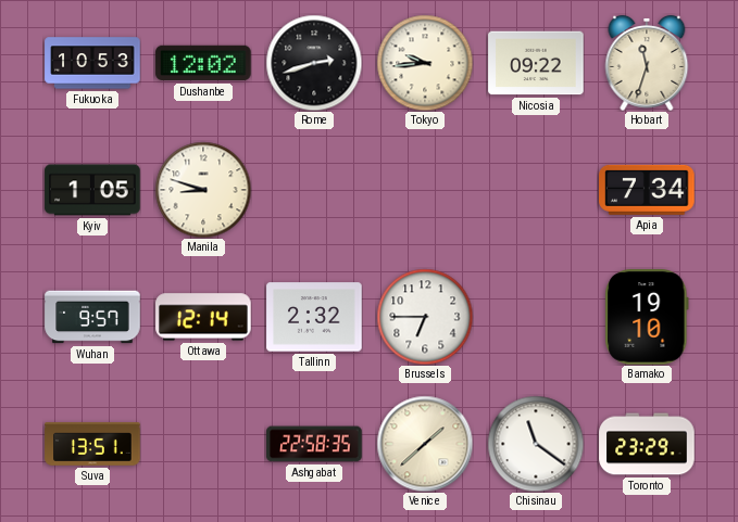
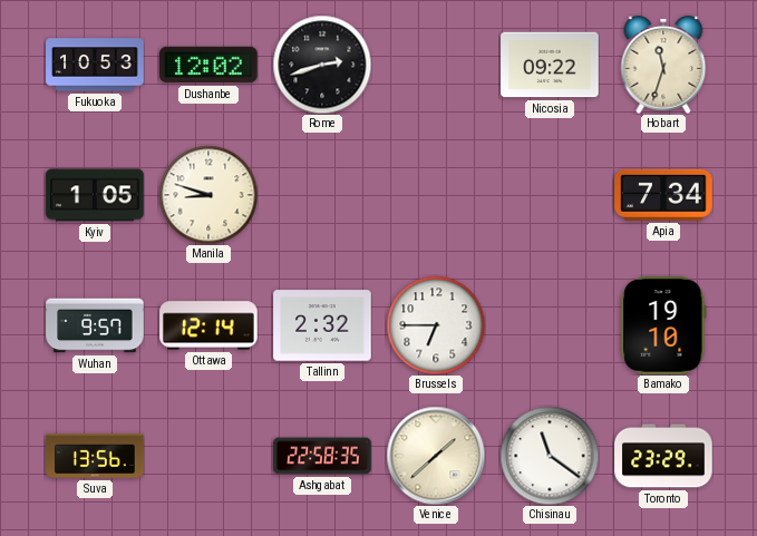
Tokyo: 9:44 -> none
Suva: 13:51 -> 13:56
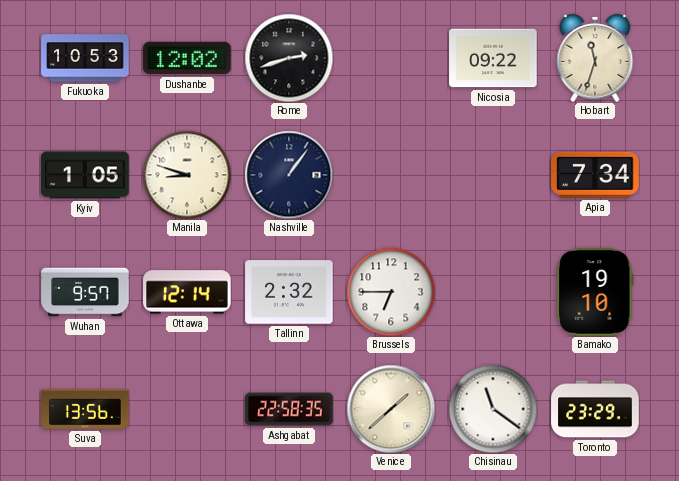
Nashville: none -> 1:06
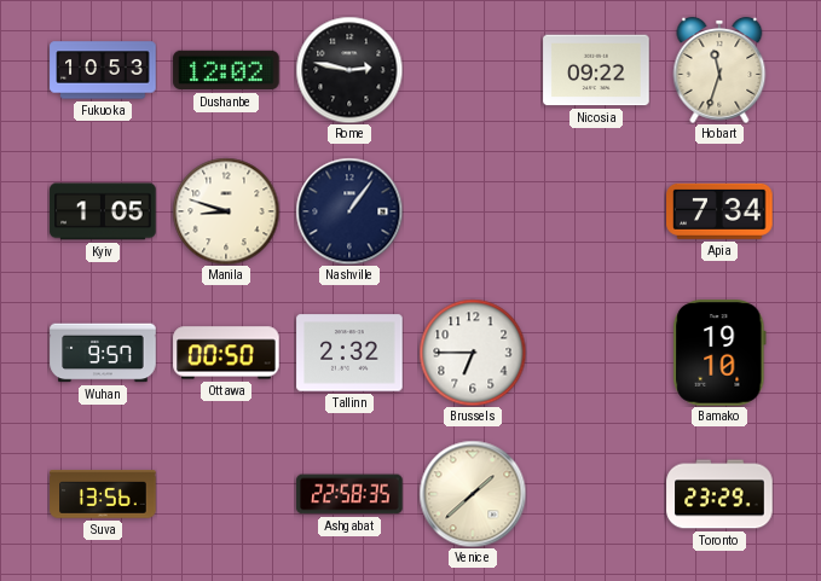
Rome: 2:42 -> 2:47
Ottawa: 12:14 -> 00:50
Chisinau: 11:21 -> none
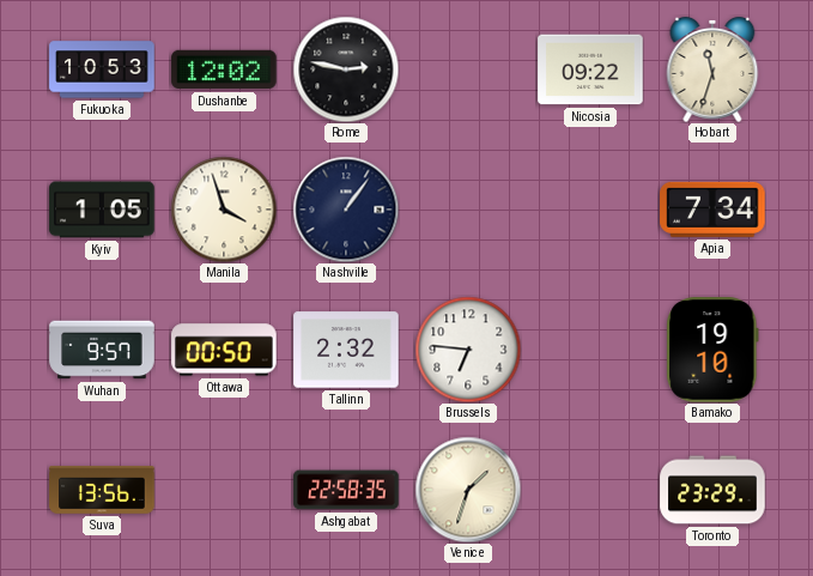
Manila: 8:48 -> 3:57
Brussels: 6:45 -> 6:46
Venice: 1:38 -> 1:33
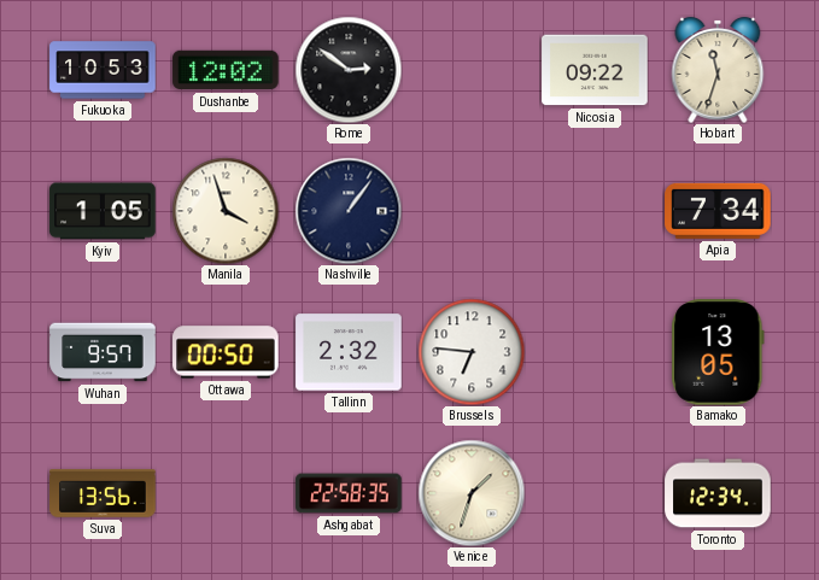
Rome: 2:47 -> 2:51
Bamako: 19:10 -> 13:05
Toronto: 23:29 -> 12:34
